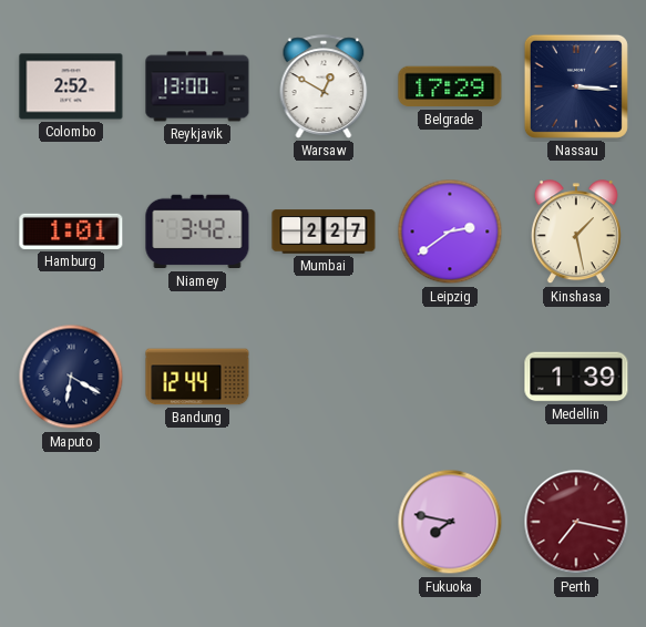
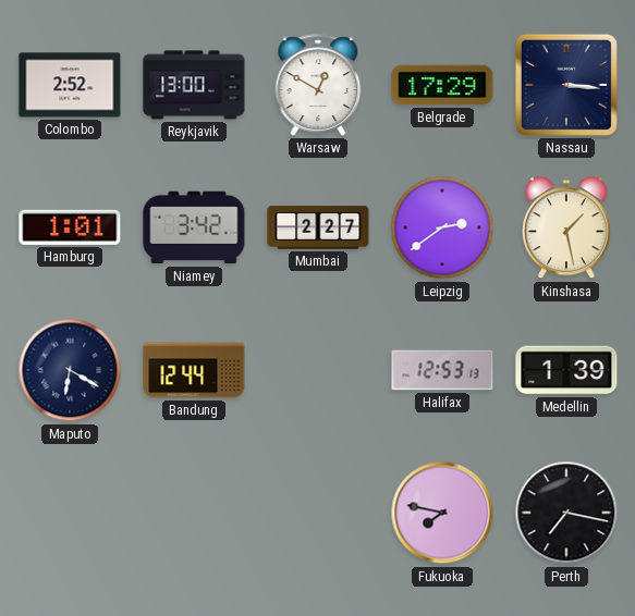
Halifax: none -> 12:53
Perth dial: burgundy -> black
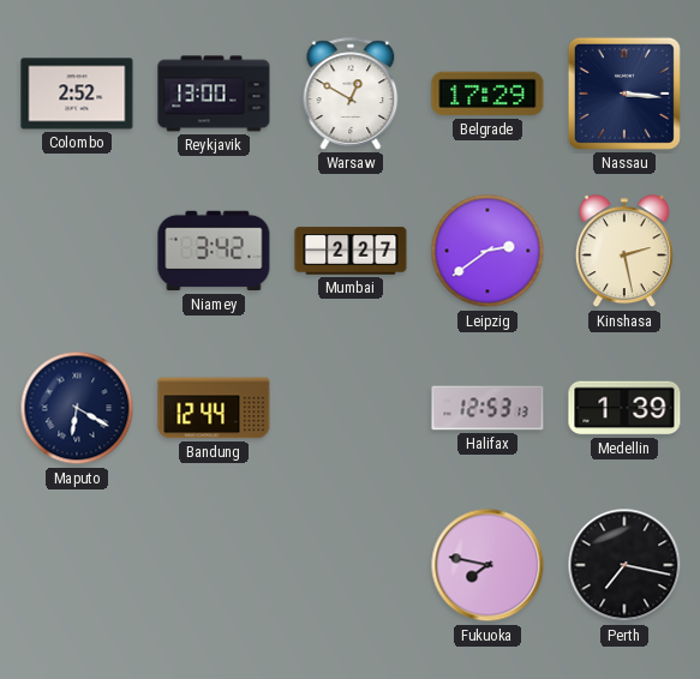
Hamburg: 1:01 -> none
Kinshasa: 1:28 -> 2:28
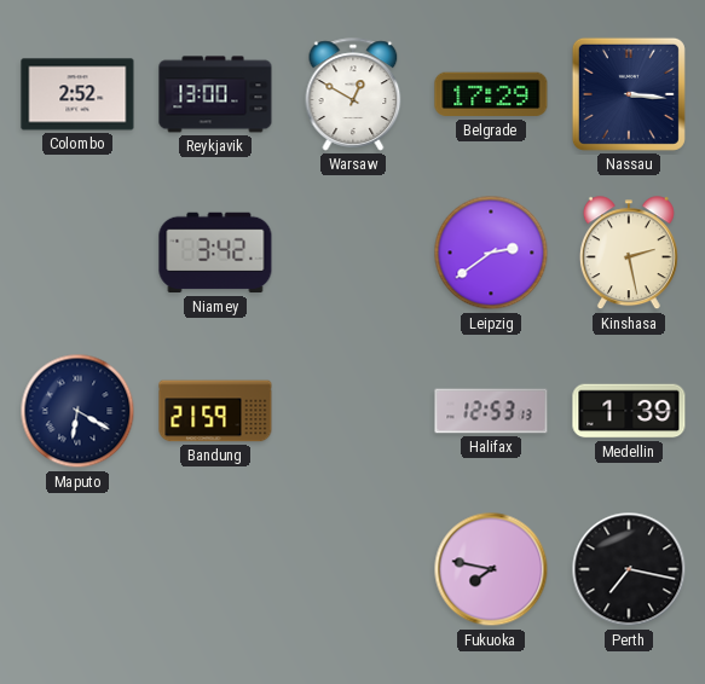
Mumbai: 2:27 -> none
Bandung: 12:44 -> 21:59
